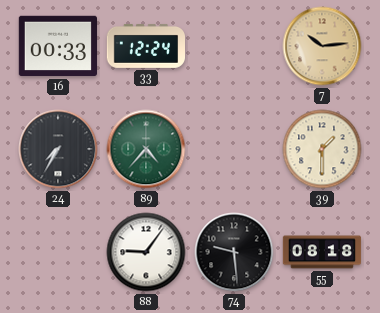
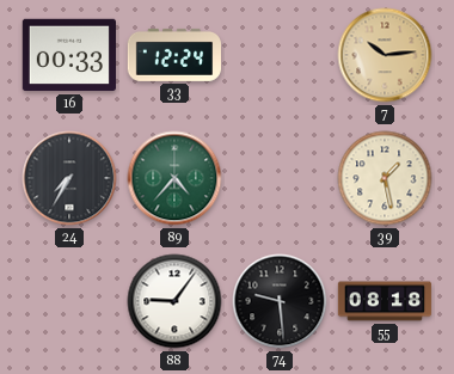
39: 1:30 -> 1:28
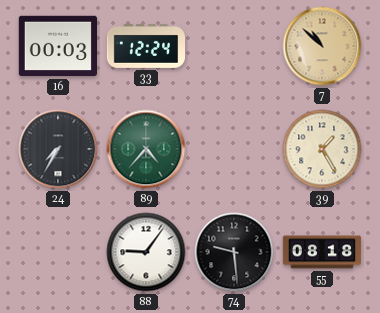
16: 00:33 -> 00:03
7: 10:14 -> 10:52
39: 1:28 -> 1:25
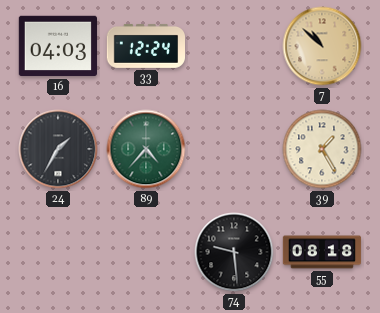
16: 00:03 -> 04:03
24: 7:35 -> 1:35
88: 9:06 -> none
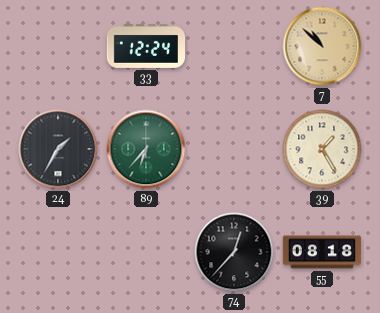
16: 04:03 -> none
89: 4:37 -> 6:37
74: 9:29 -> 12:37
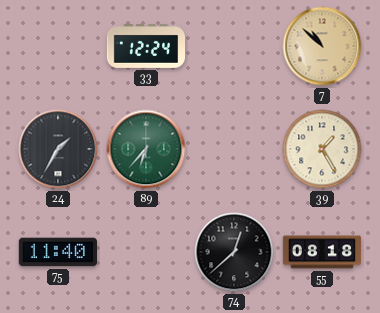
75: none -> 11:40
74: 12:37 -> 12:38
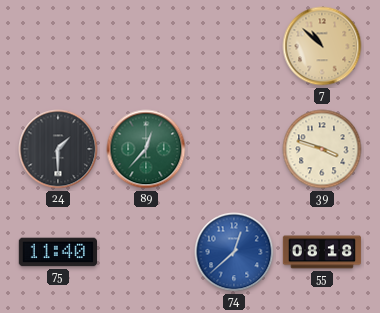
33: 12:24 -> none
24: 1:35 -> 1:30
89: 6:37 -> 12:37
39: 1:25 -> 3:48
74 dial: black -> blue
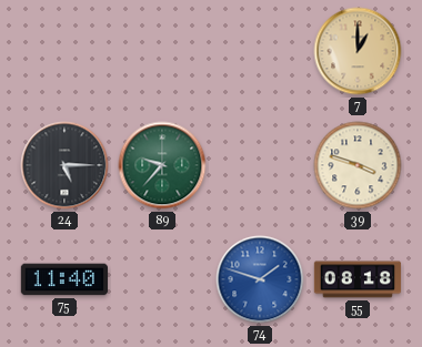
7: 10:52 -> 1:00
24: 1:30 -> 5:15
89: 12:37 -> 9:37
74: 12:38 -> 1:48
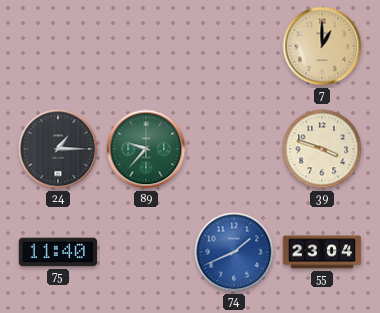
24: 5:15 -> 1:15
74: 1:48 -> 1:41
55: 08:18 -> 23:04
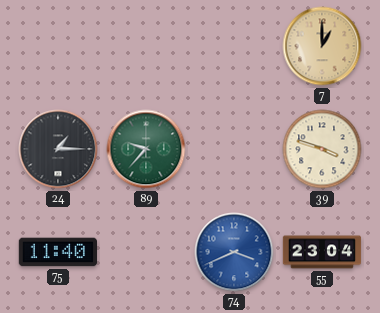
74: 1:41 -> 3:41
